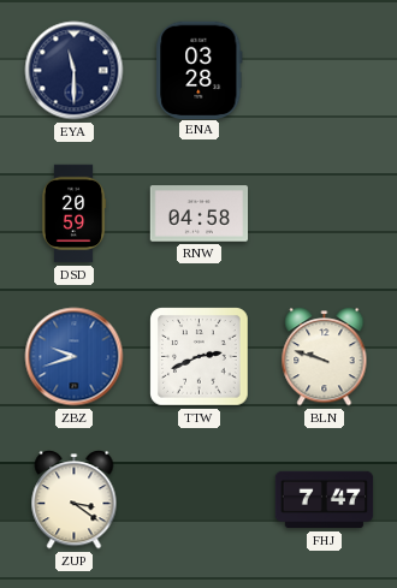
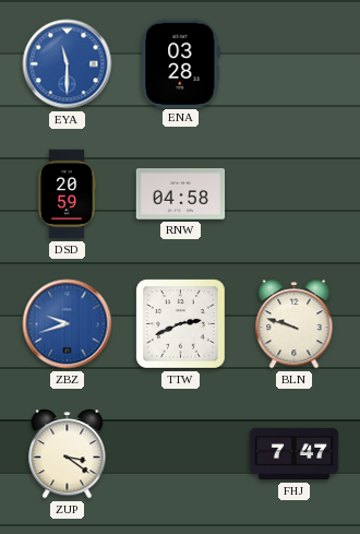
EYA dial: navy -> blue
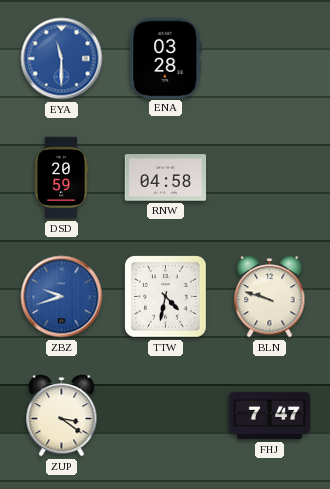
TTW: 2:41 -> 4:32
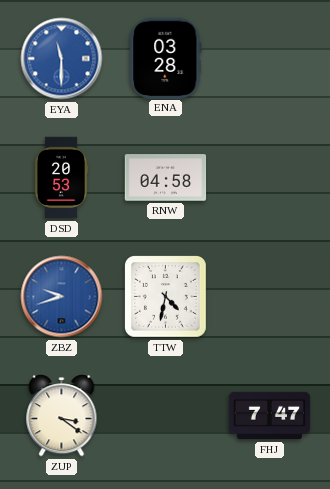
DSD: 20:59 -> 20:53
BLN: 9:48 -> none
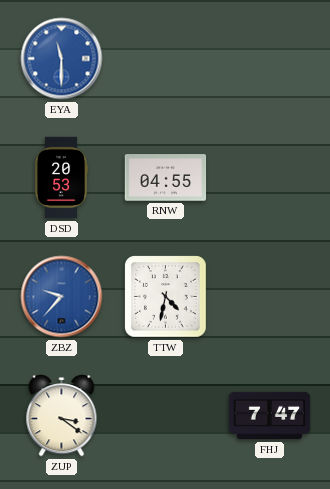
ENA: 03:28 -> none
RNW: 04:58 -> 04:55
ZBZ: 9:42 -> 9:37
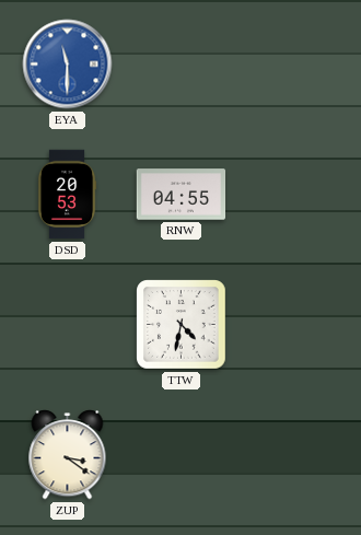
ZBZ: 9:37 -> none
FHJ: 7:47 -> none
